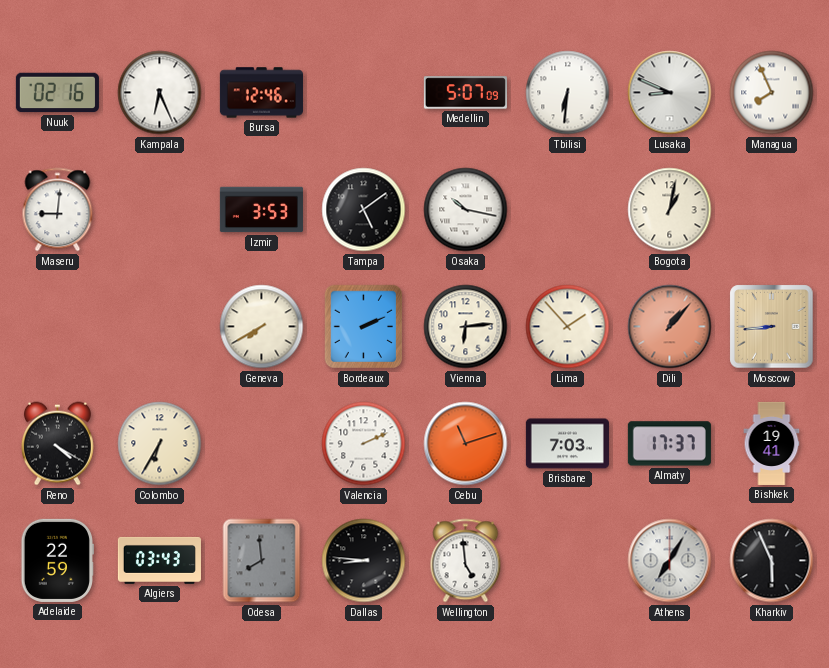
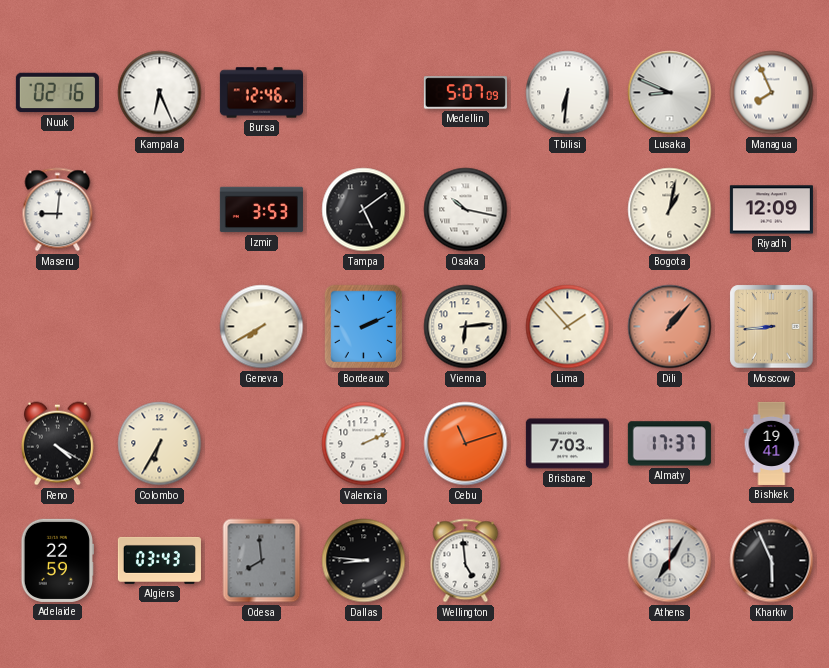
Riyadh: none -> 12:09
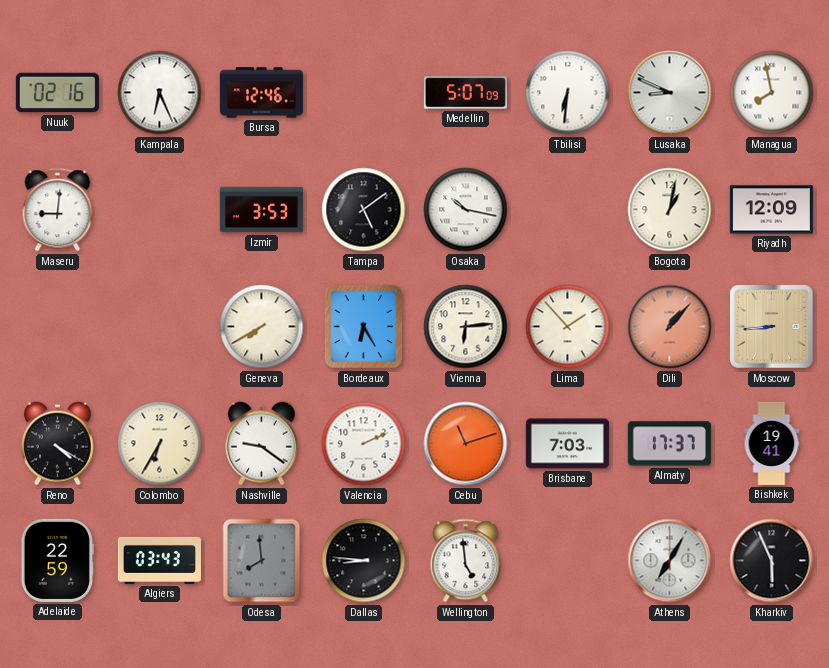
Managua: 7:56 -> 7:58
Bordeaux: 2:11 -> 6:25
Nashville: none -> 9:21
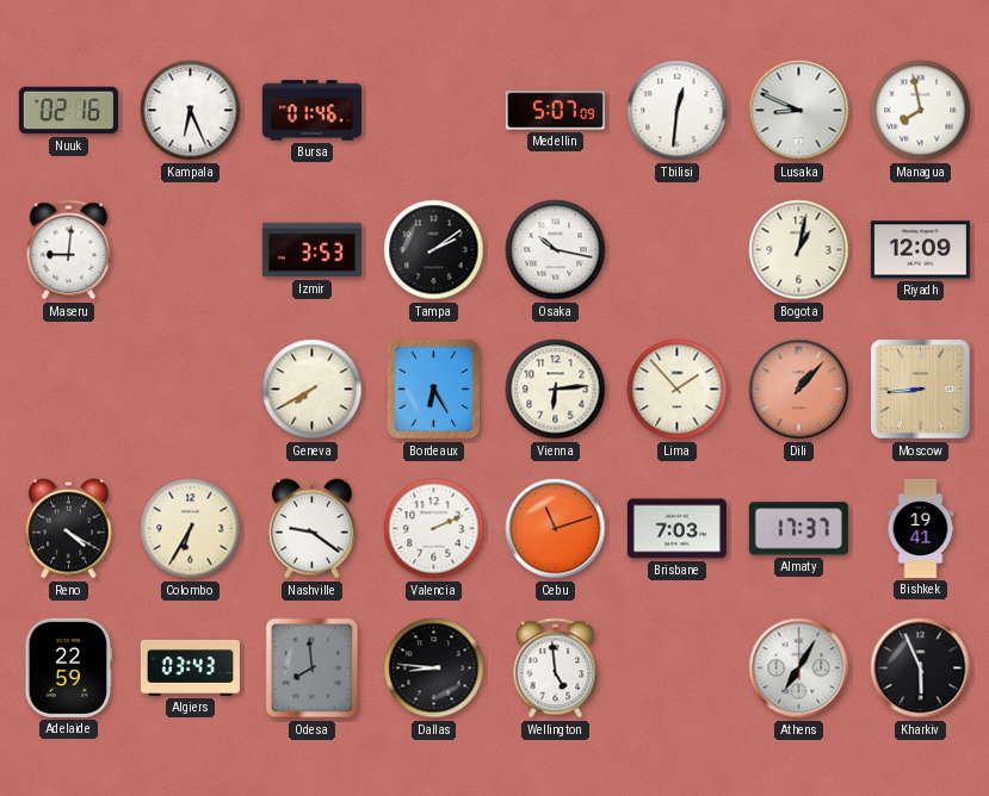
Bursa: 12:46 -> 01:46
Tbilisi: 6:31 -> 12:31
Tampa: 5:09 -> 2:09
